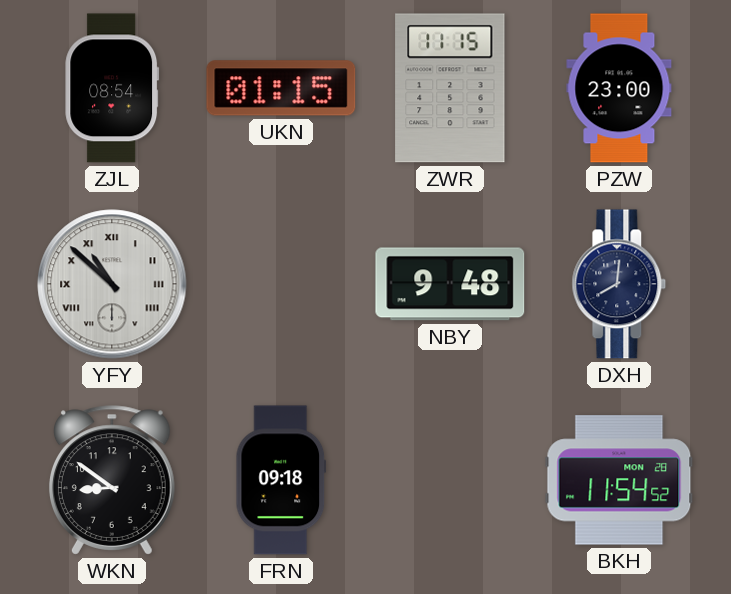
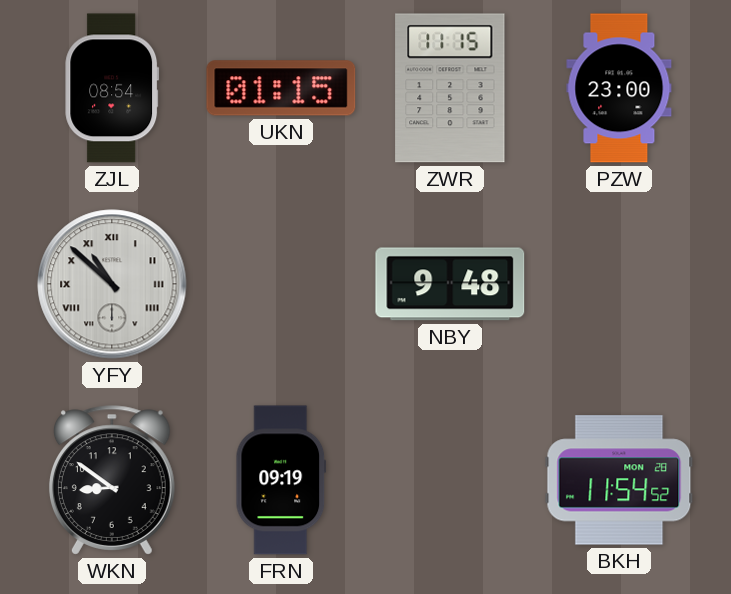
DXH: 8:01 -> none
FRN: 09:18 -> 09:19
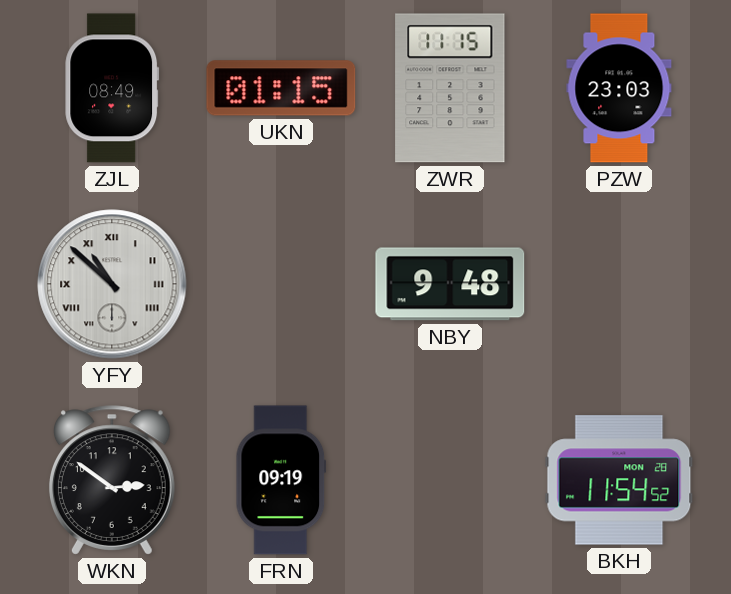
ZJL: 08:54 -> 08:49
PZW: 23:00 -> 23:03
WKN: 8:51 -> 2:51
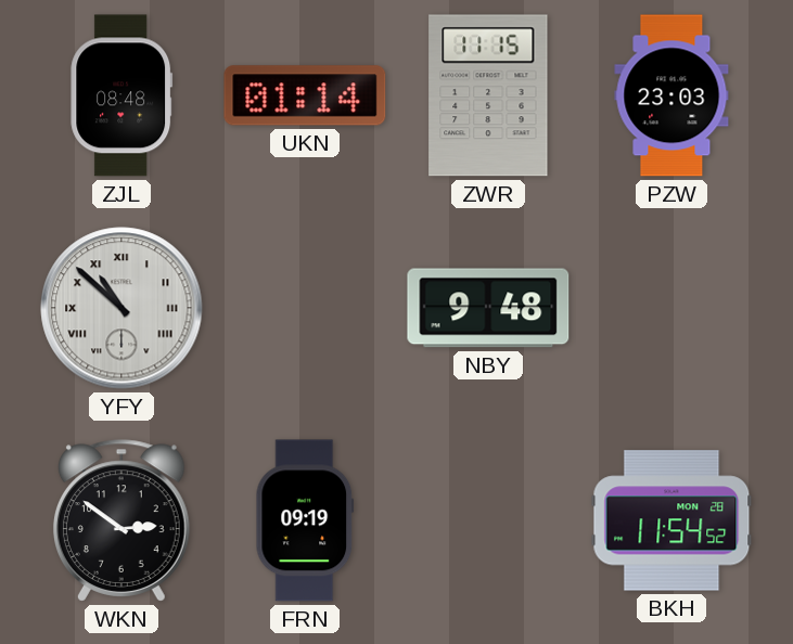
ZJL: 08:49 -> 08:48
UKN: 01:15 -> 01:14
